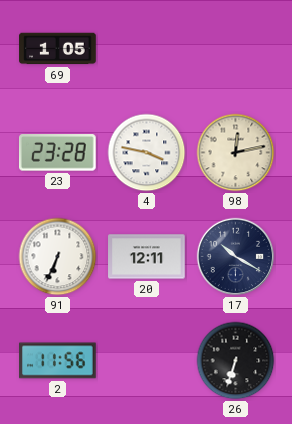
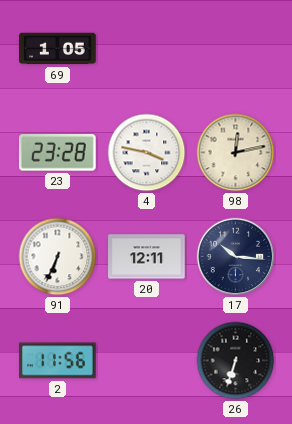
17: 10:20 -> 10:16
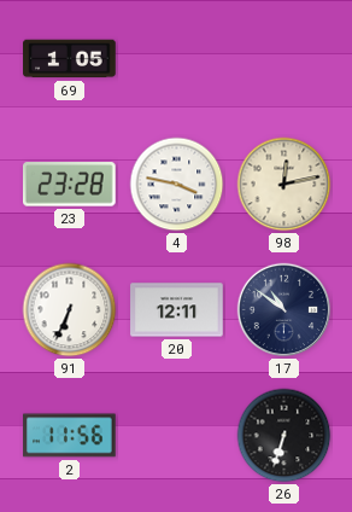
17: 10:16 -> 10:51
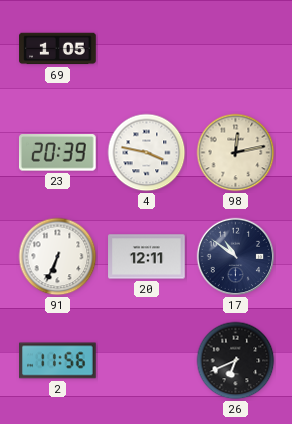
23: 23:28 -> 20:39
26: 6:33 -> 6:41
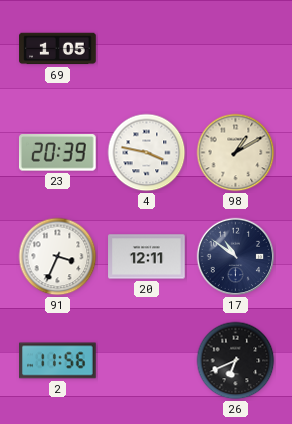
98: 12:13 -> 1:10
91: 6:34 -> 3:34
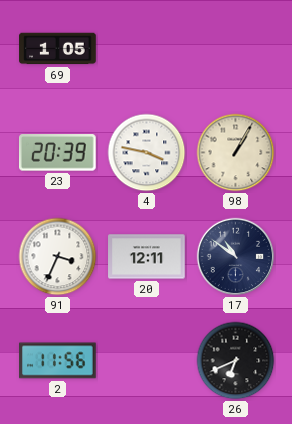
98: 1:10 -> 1:05
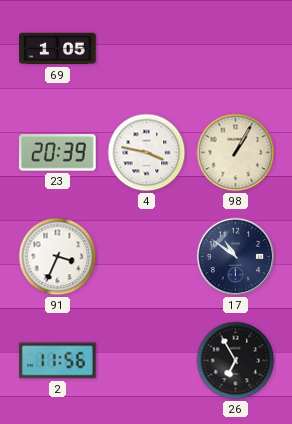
20: 12:11 -> none
26: 6:41 -> 6:55
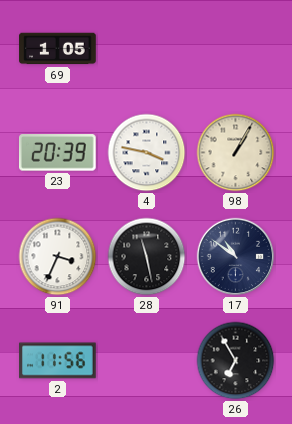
28: none -> 11:28
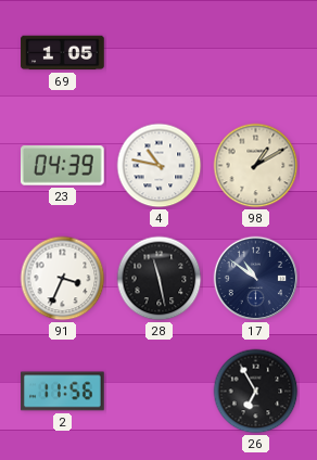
23: 20:39 -> 04:39
4: 3:47 -> 10:47
98: 1:05 -> 1:10
